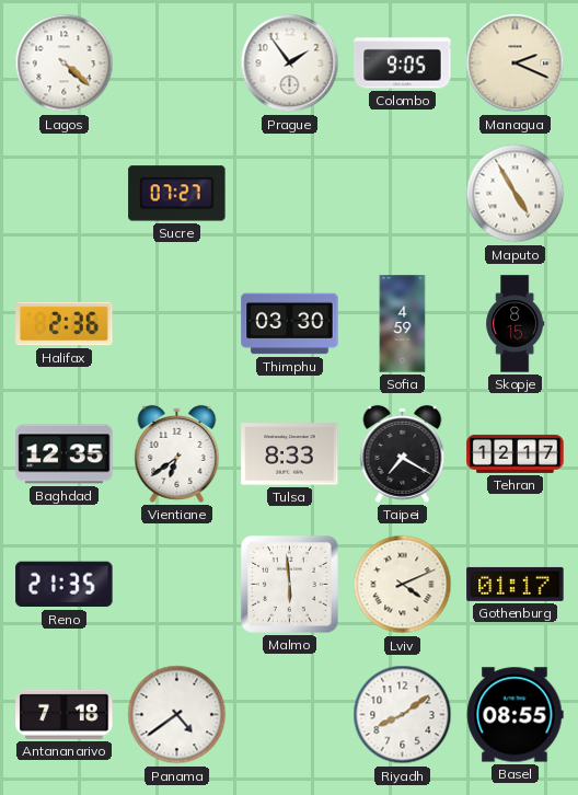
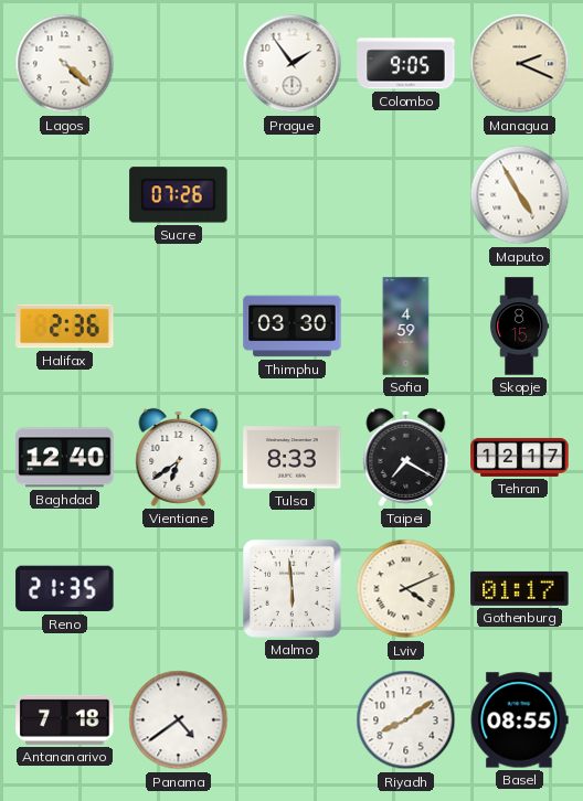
Sucre: 07:27 -> 07:26
Baghdad: 12:35 -> 12:40
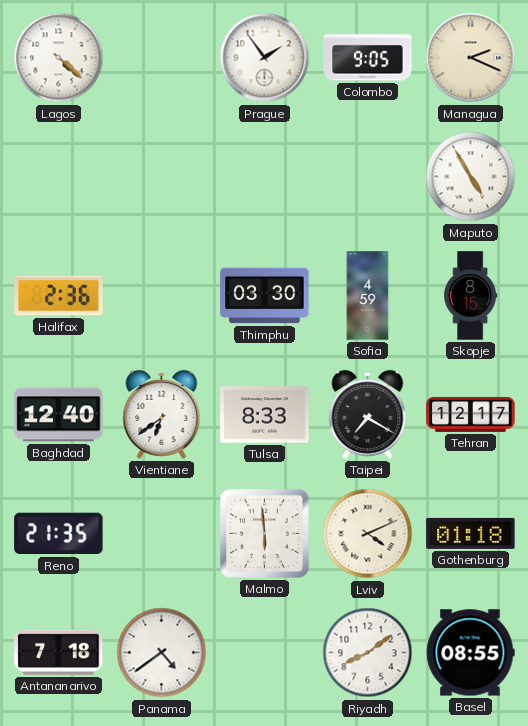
Sucre: 07:26 -> none
Gothenburg: 01:17 -> 01:18
